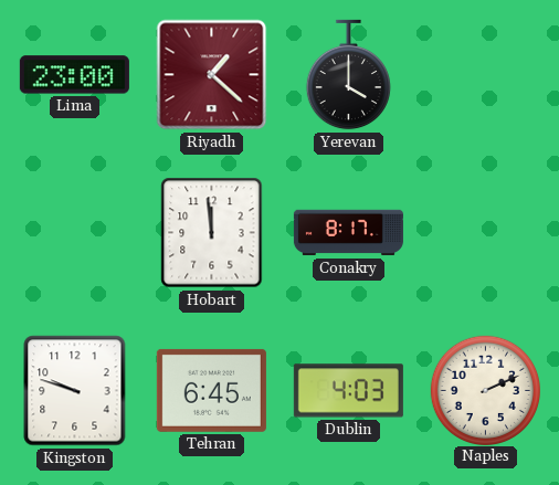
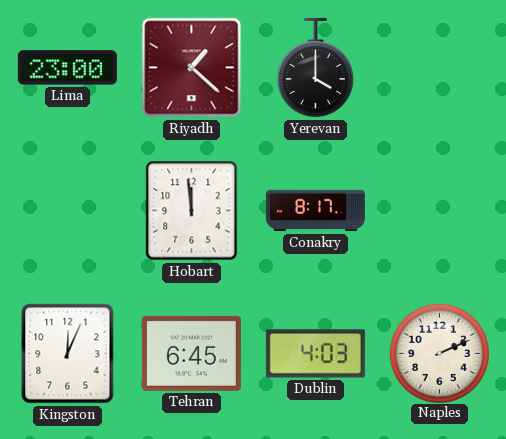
Kingston: 9:48 -> 12:04
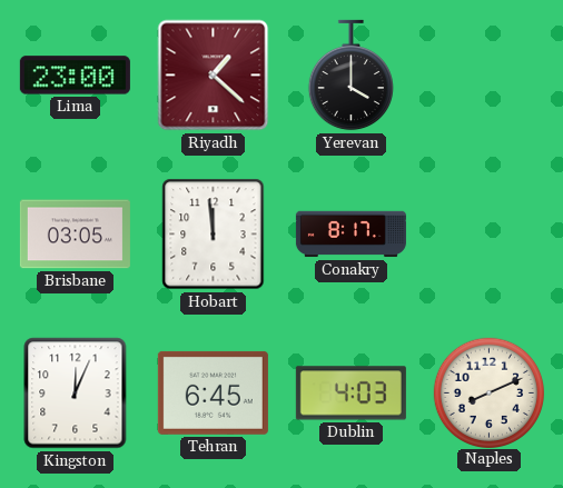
Brisbane: none -> 03:05
Naples: 2:11 -> 8:11
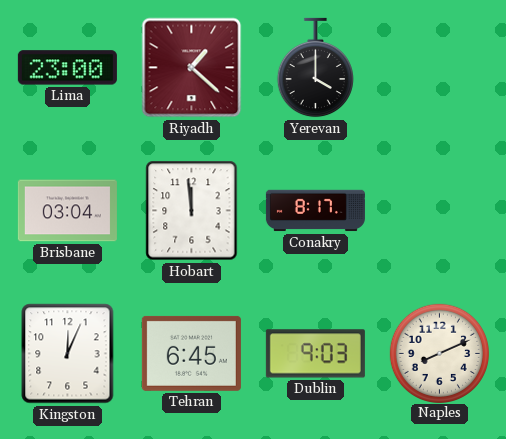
Brisbane: 03:05 -> 03:04
Dublin: 4:03 -> 9:03
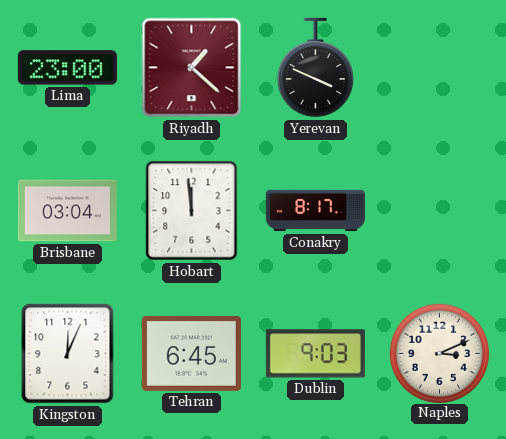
Yerevan: 4:00 -> 3:49
Naples: 8:11 -> 3:11
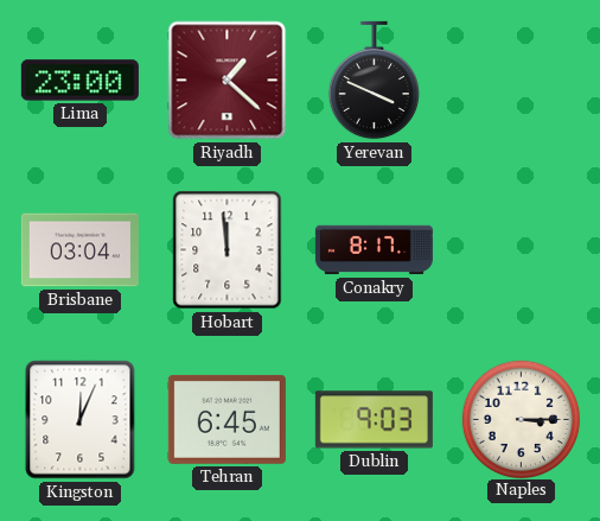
Naples: 3:11 -> 3:15
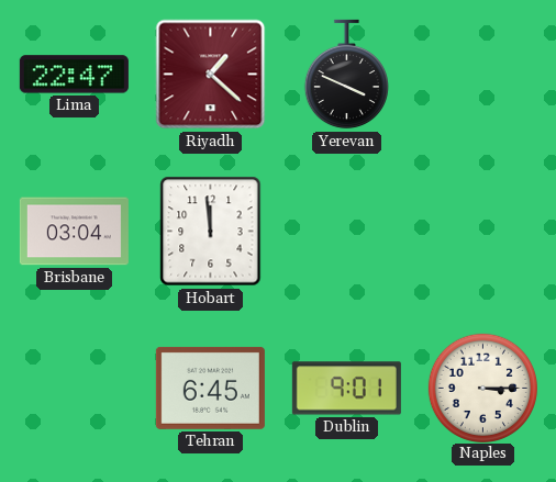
Lima: 23:00 -> 22:47
Conakry: 8:17 -> none
Kingston: 12:04 -> none
Dublin: 9:03 -> 9:01
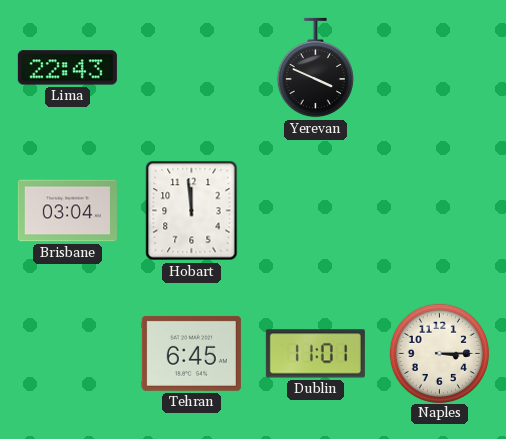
Lima: 22:47 -> 22:43
Riyadh: 1:22 -> none
Dublin: 9:01 -> 11:01
